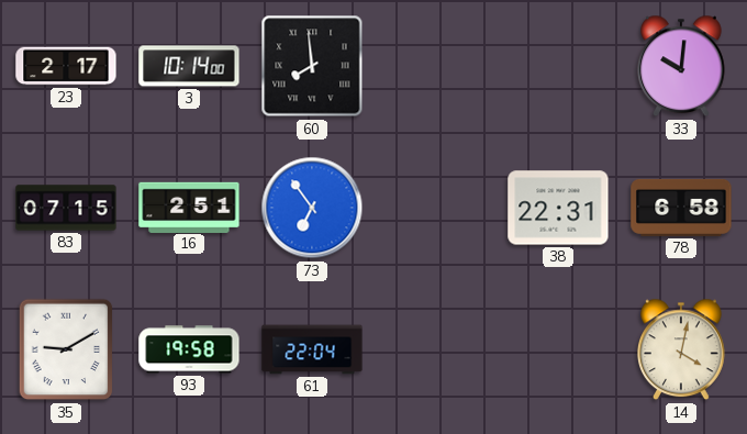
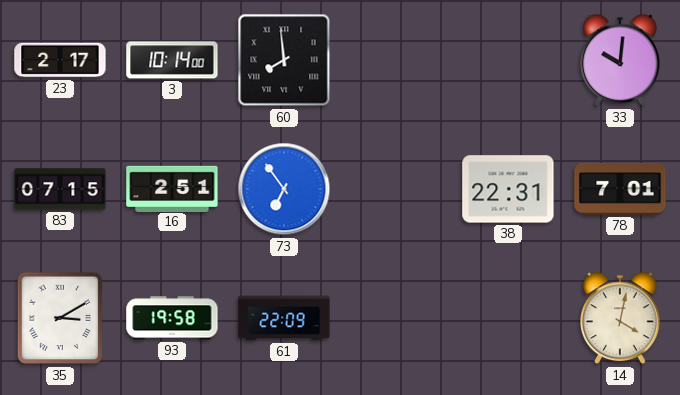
78: 6:58 -> 7:01
35: 9:10 -> 3:10
61: 22:04 -> 22:09
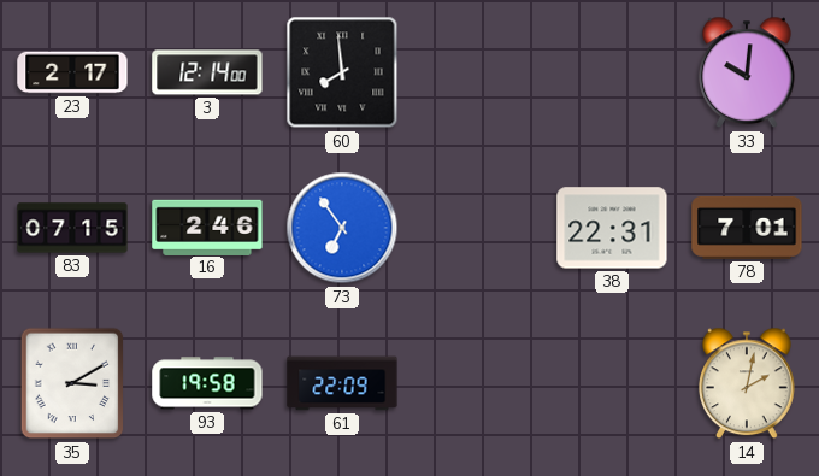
3: 10:14 -> 12:14
16: 2:51 -> 2:46
14: 4:02 -> 2:02
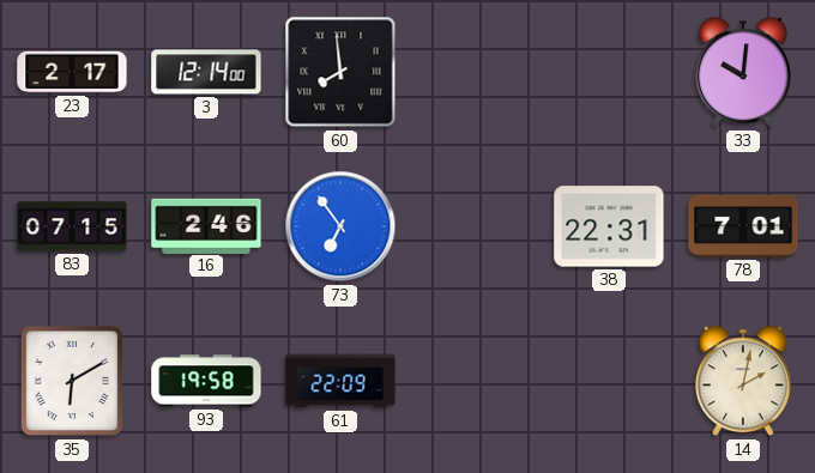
35: 3:10 -> 6:10
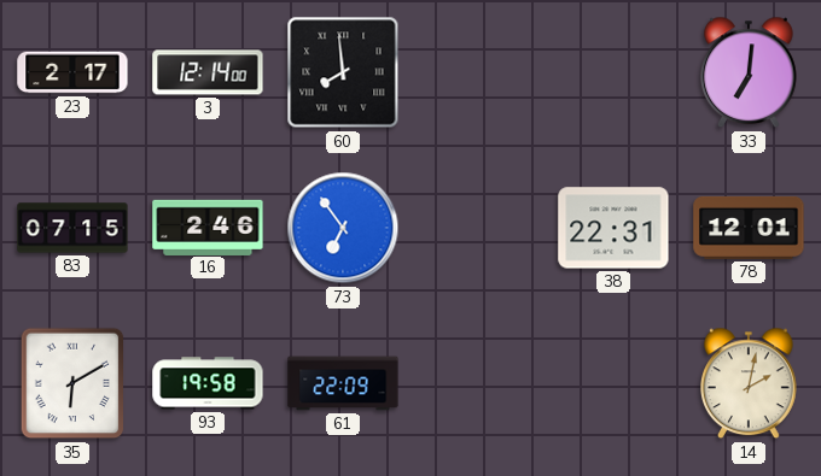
33: 10:01 -> 7:01
78: 7:01 -> 12:01
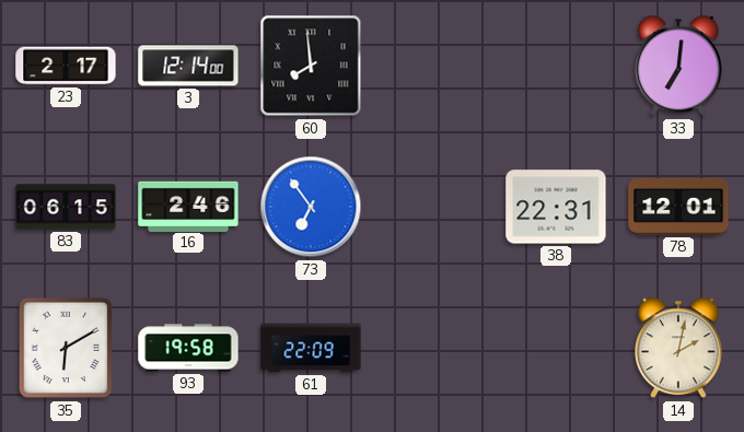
83: 07:15 -> 06:15
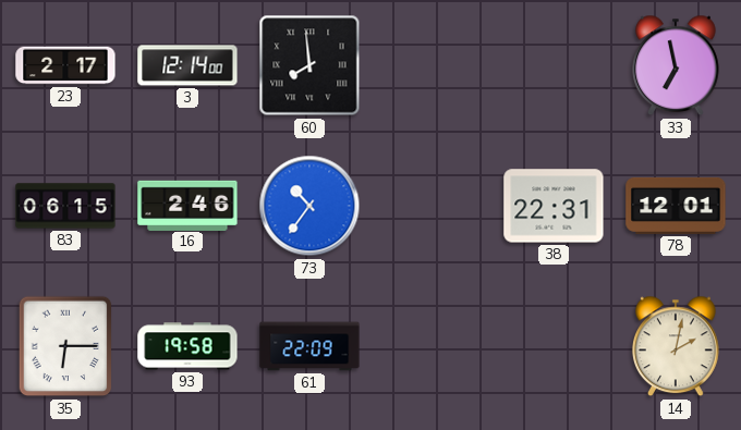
33: 7:01 -> 6:58
73: 6:54 -> 10:36
35: 6:10 -> 6:15
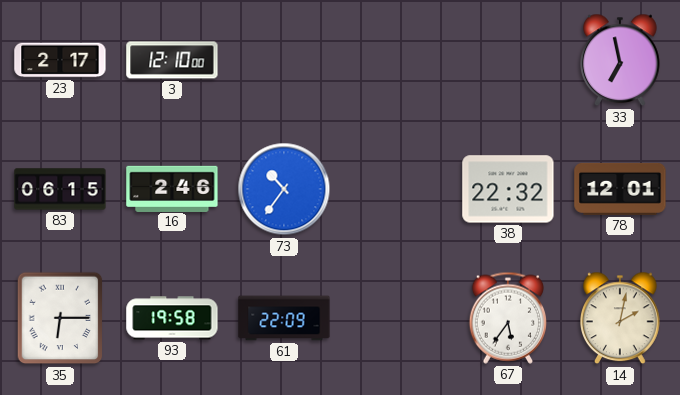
3: 12:14 -> 12:10
60: 7:59 -> none
38: 22:31 -> 22:32
67: none -> 5:36
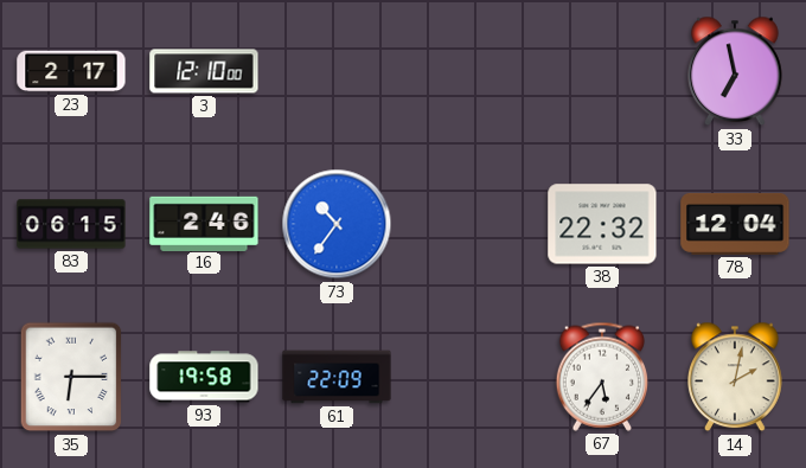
78: 12:01 -> 12:04
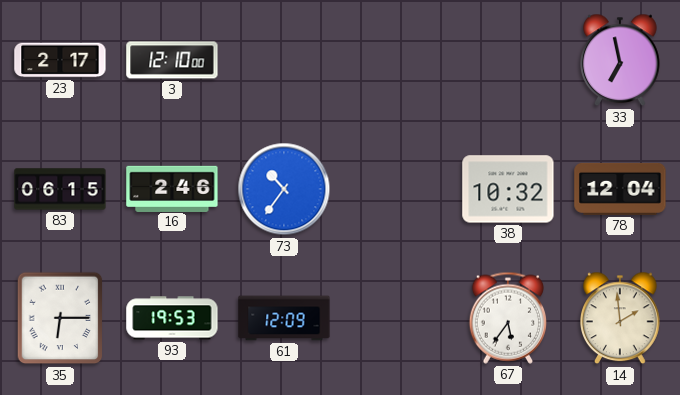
38: 22:32 -> 10:32
93: 19:58 -> 19:53
61: 22:09 -> 12:09
14: 2:02 -> 1:59
